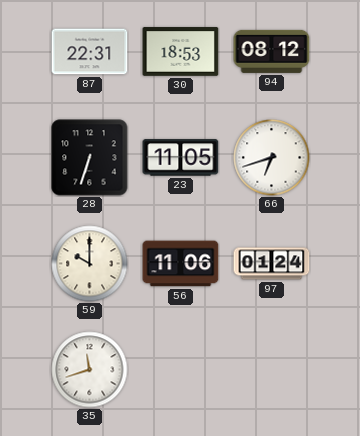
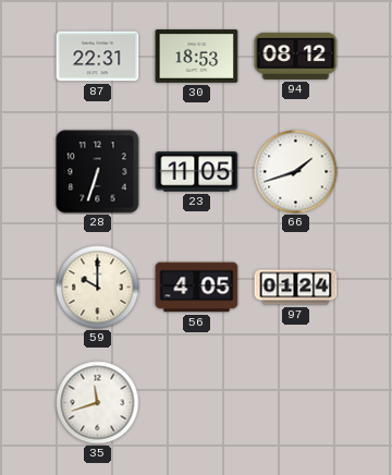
66: 6:42 -> 1:42
56: 11:06 -> 4:05
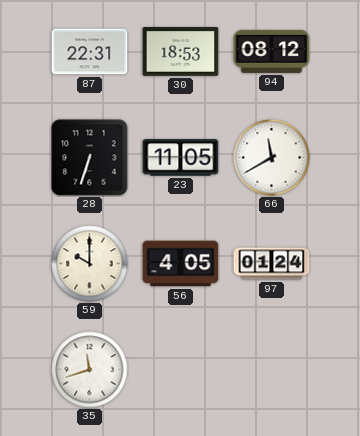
66: 1:42 -> 11:40
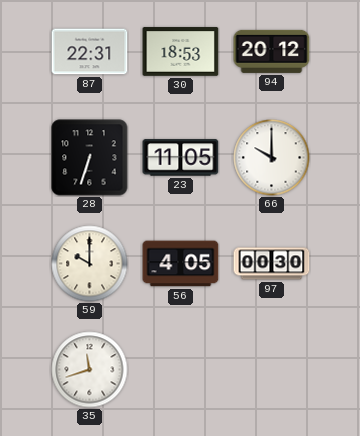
94: 08:12 -> 20:12
66: 11:40 -> 10:00
97: 01:24 -> 00:30
